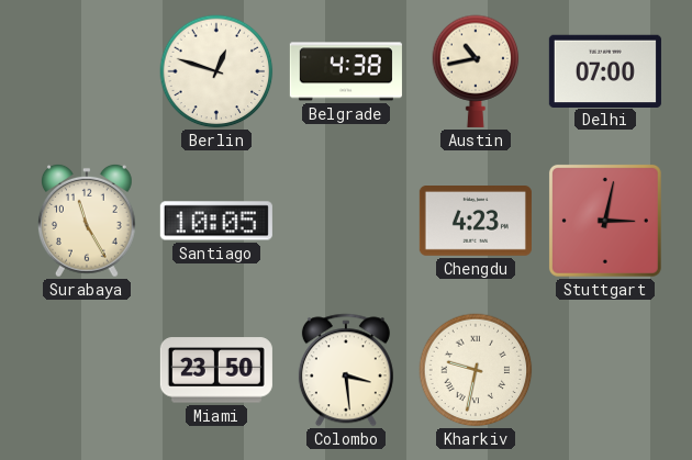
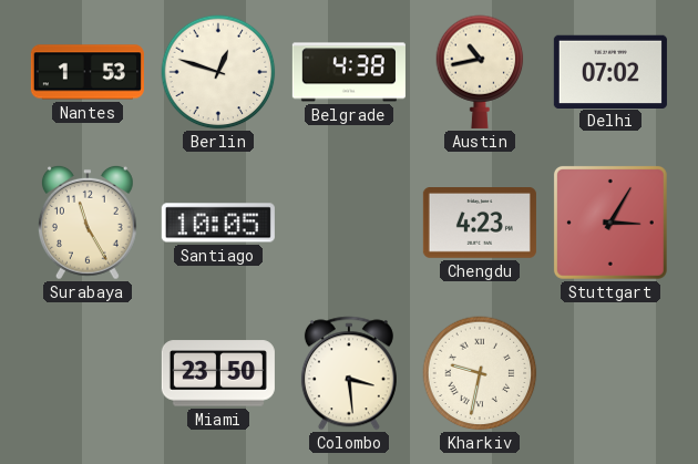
Nantes: none -> 1:53
Delhi: 07:00 -> 07:02
Stuttgart: 3:02 -> 3:05
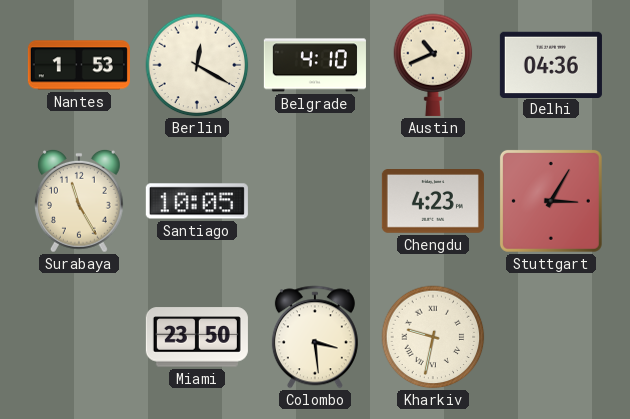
Berlin: 12:48 -> 12:20
Belgrade: 4:38 -> 4:10
Austin: 10:43 -> 10:41
Delhi: 07:02 -> 04:36
